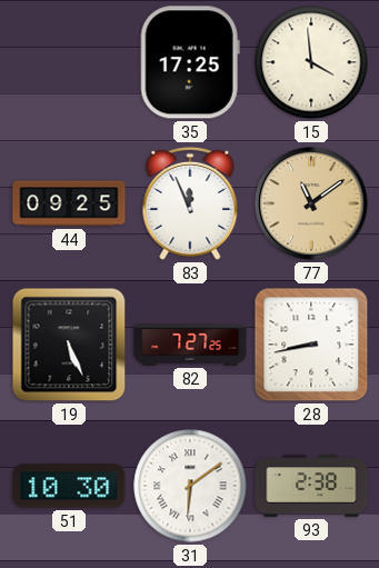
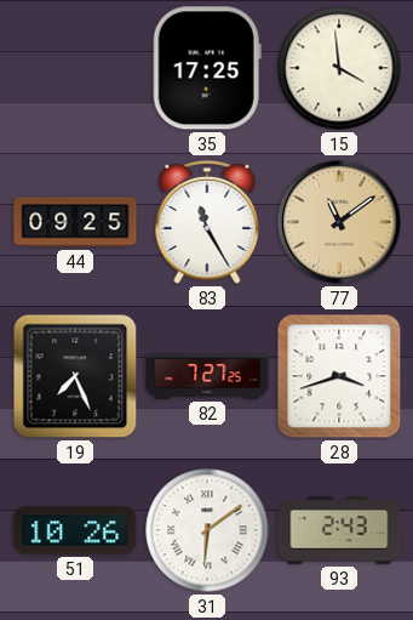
83: 11:56 -> 11:25
19: 5:26 -> 7:26
28: 8:43 -> 3:42
51: 10:30 -> 10:26
93: 2:38 -> 2:43
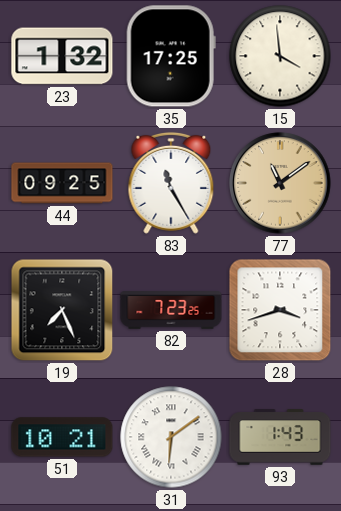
23: none -> 1:32
82: 7:27 -> 7:23
51: 10:26 -> 10:21
93: 2:43 -> 1:43
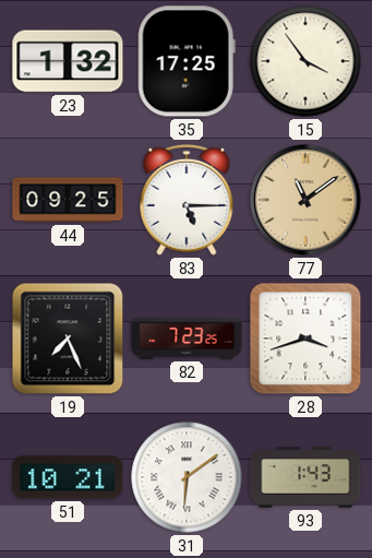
15: 3:59 -> 3:54
83: 11:25 -> 5:15
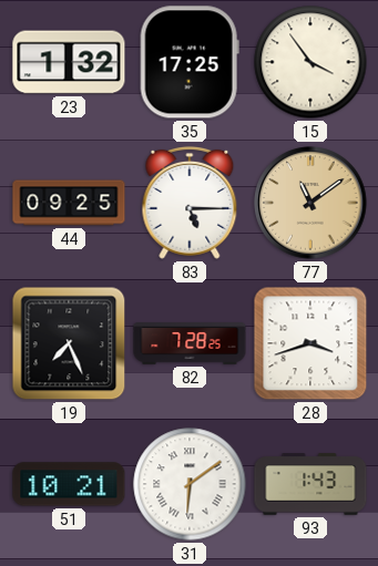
82: 7:23 -> 7:28
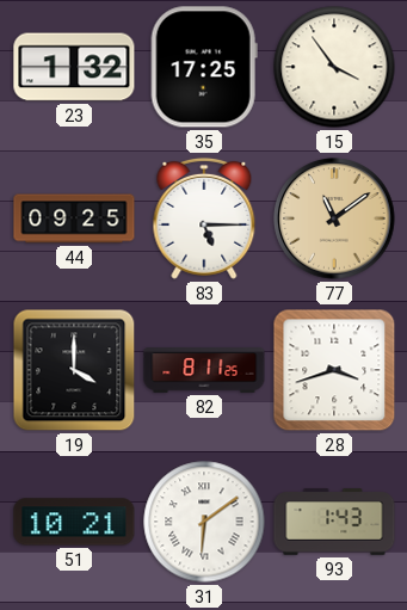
19: 7:26 -> 4:00
82: 7:28 -> 8:11
